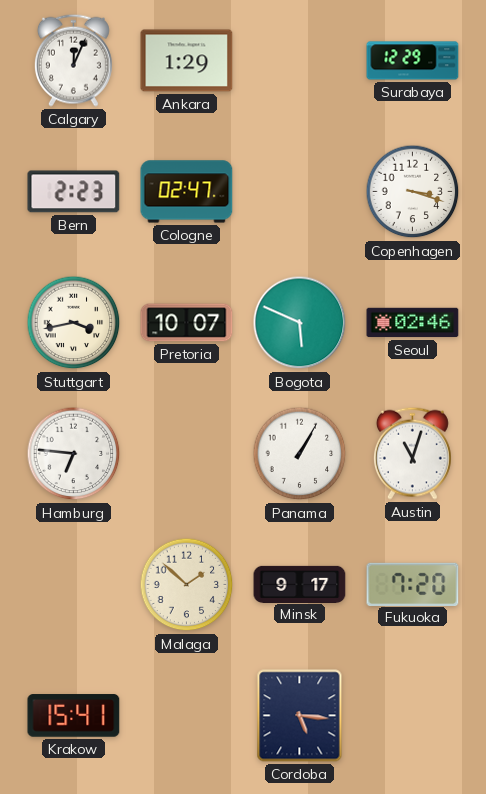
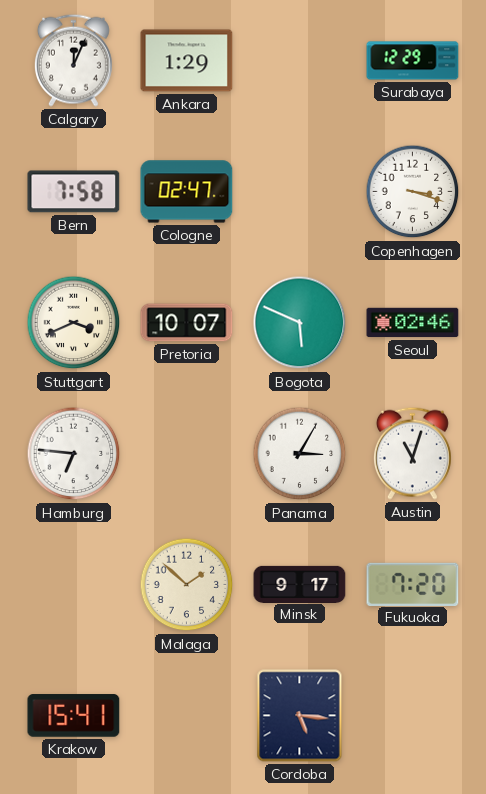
Bern: 2:23 -> 7:58
Stuttgart: 3:43 -> 3:41
Panama: 1:05 -> 3:05
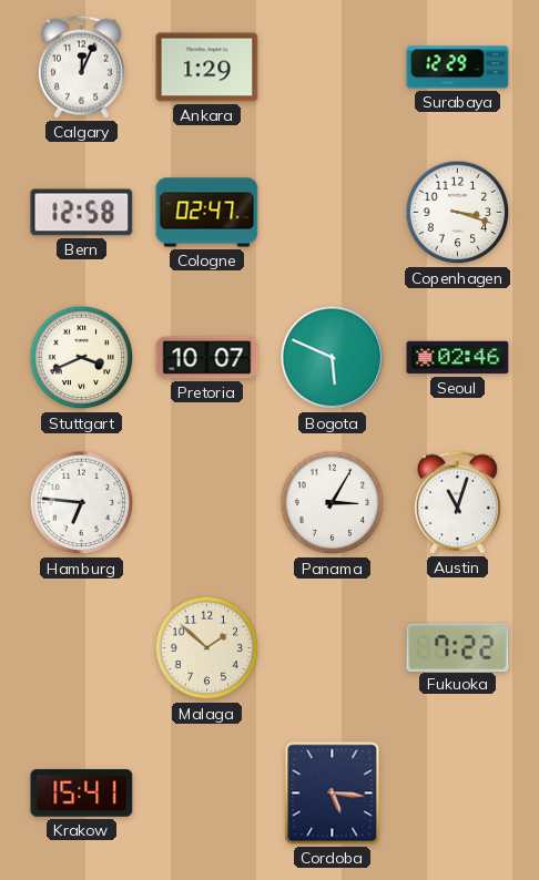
Bern: 7:58 -> 12:58
Minsk: 9:17 -> none
Fukuoka: 7:20 -> 7:22
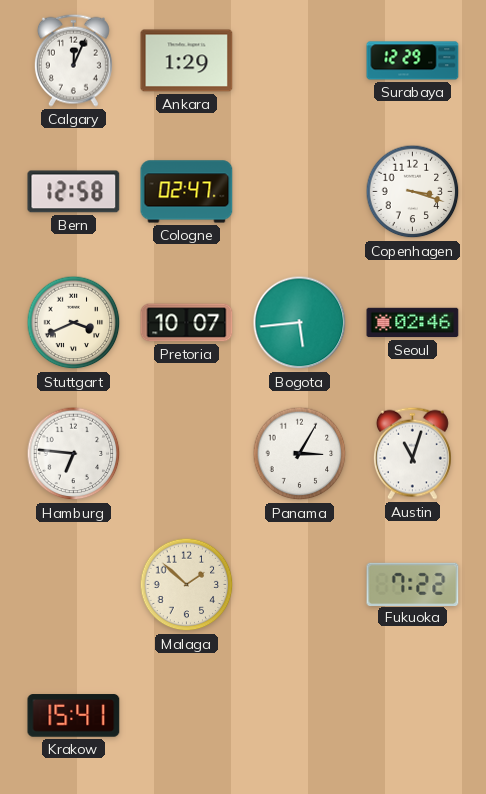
Bogota: 5:49 -> 5:44
Cordoba: 5:16 -> none
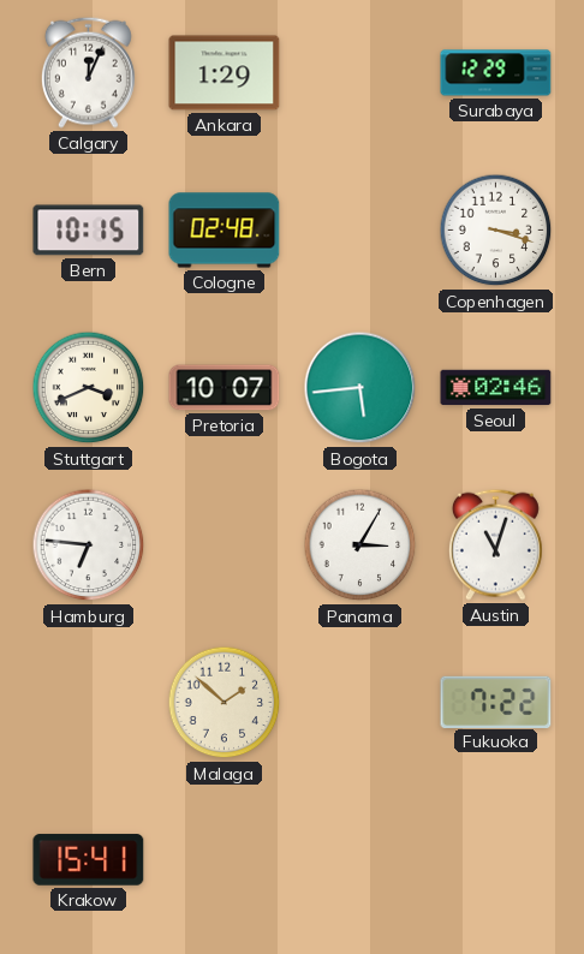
Bern: 12:58 -> 10:15
Cologne: 02:47 -> 02:48
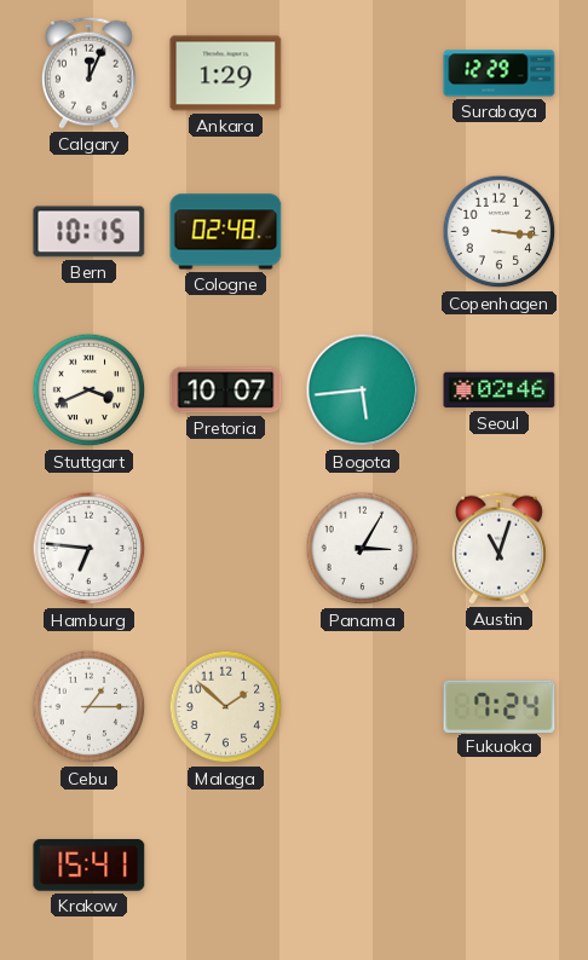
Copenhagen: 3:18 -> 3:16
Cebu: none -> 1:15
Fukuoka: 7:22 -> 7:24
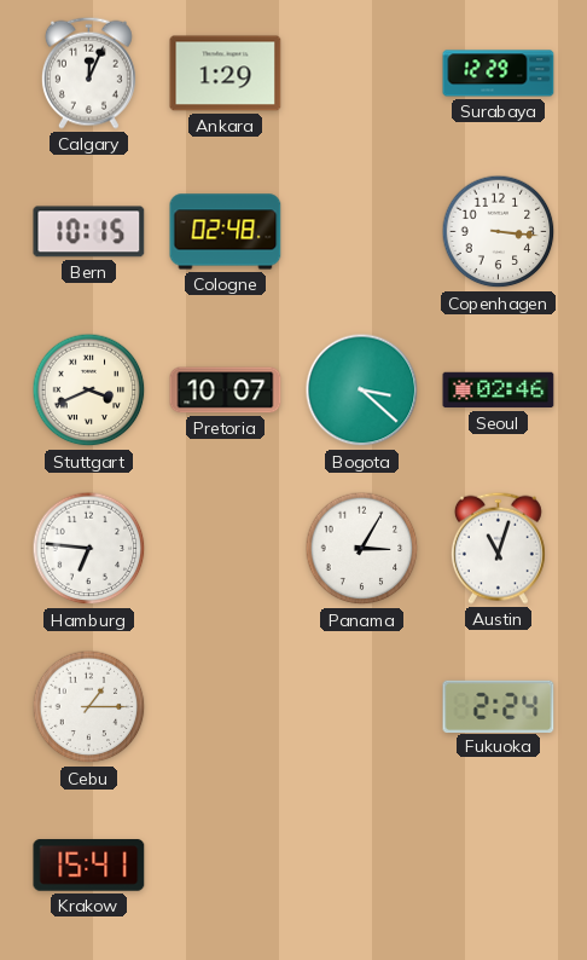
Bogota: 5:44 -> 3:22
Malaga: 1:52 -> none
Fukuoka: 7:24 -> 2:24
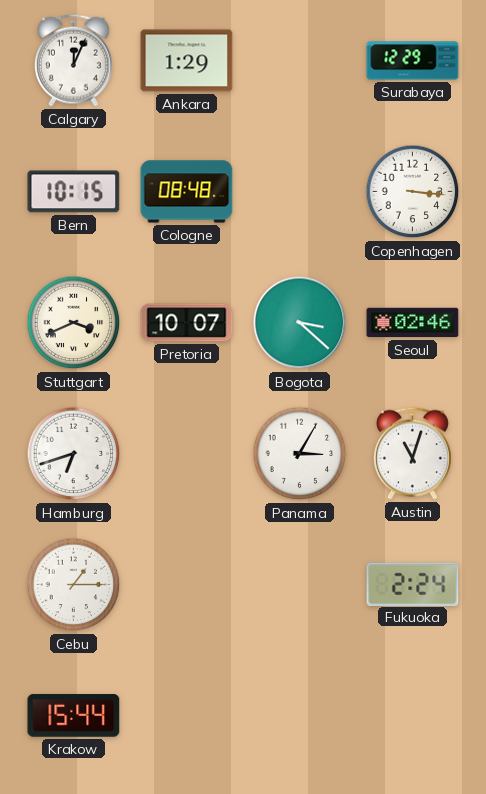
Cologne: 02:48 -> 08:48
Hamburg: 6:46 -> 6:42
Krakow: 15:41 -> 15:44
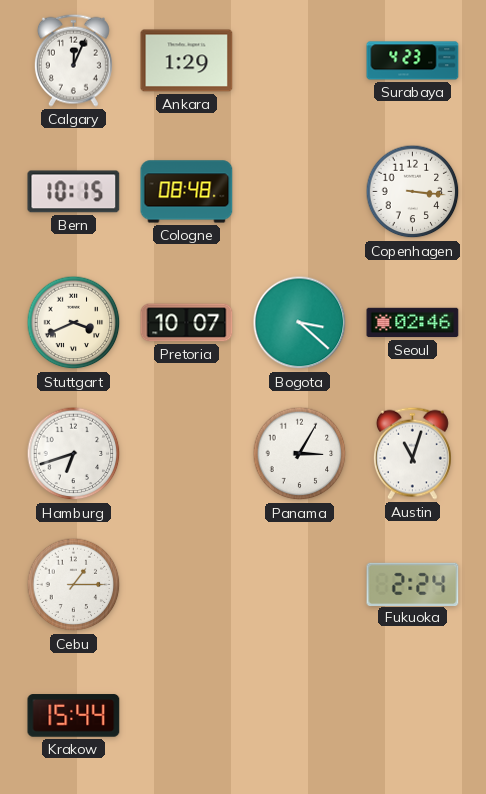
Surabaya: 12:29 -> 4:23
